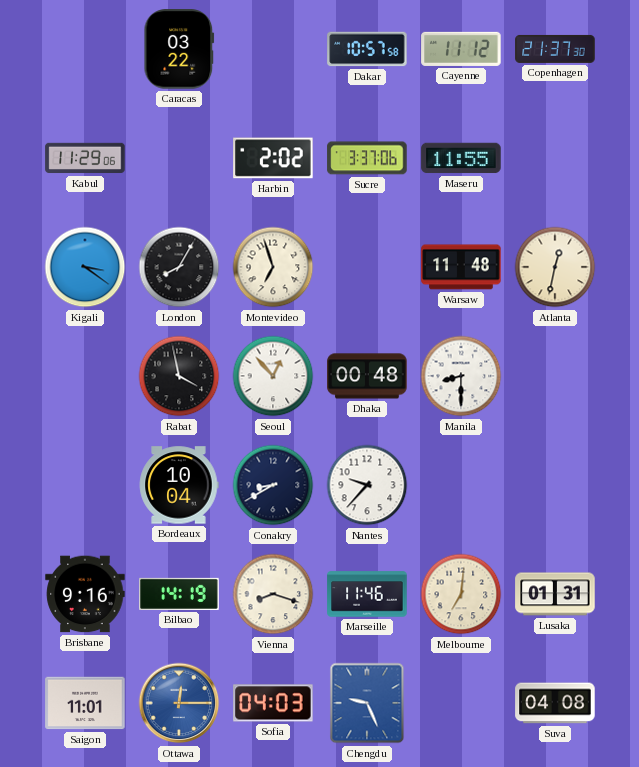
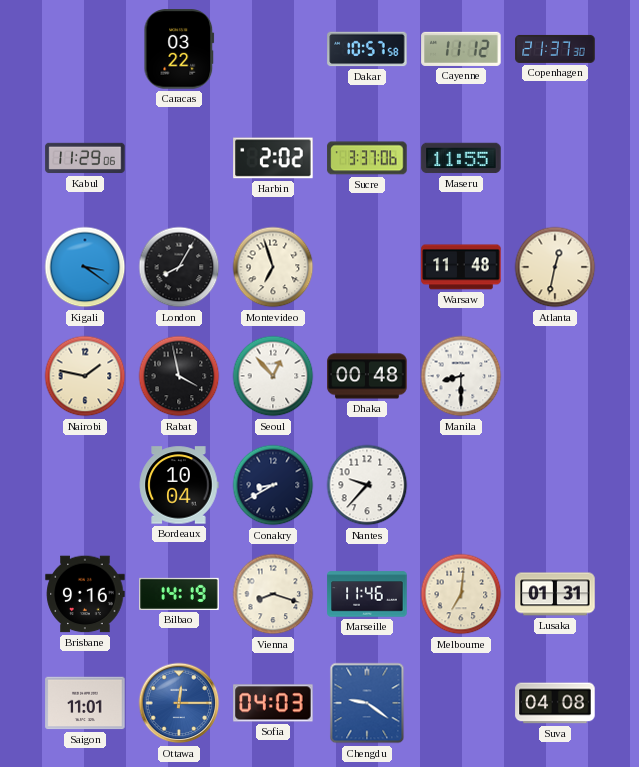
Nairobi: none -> 1:47
Chengdu: 9:26 -> 9:21
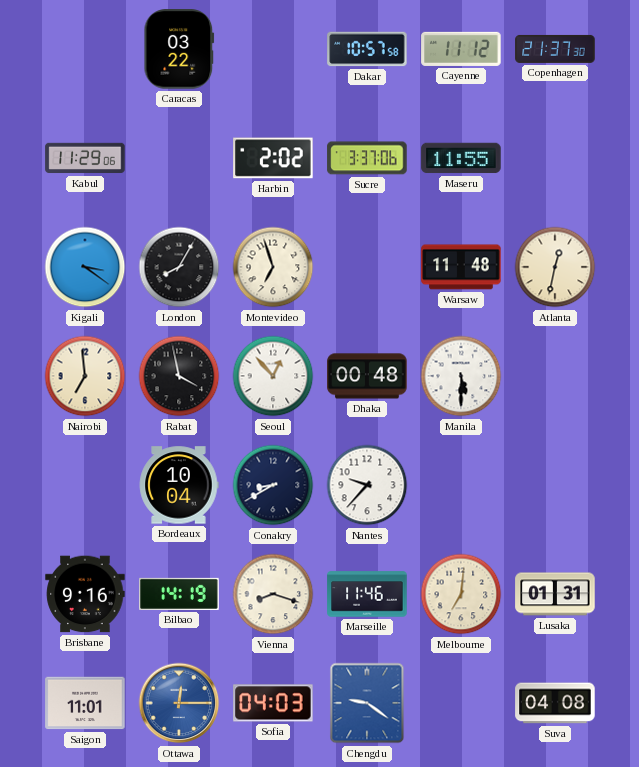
Nairobi: 1:47 -> 6:59
Manila: 8:30 -> 5:30
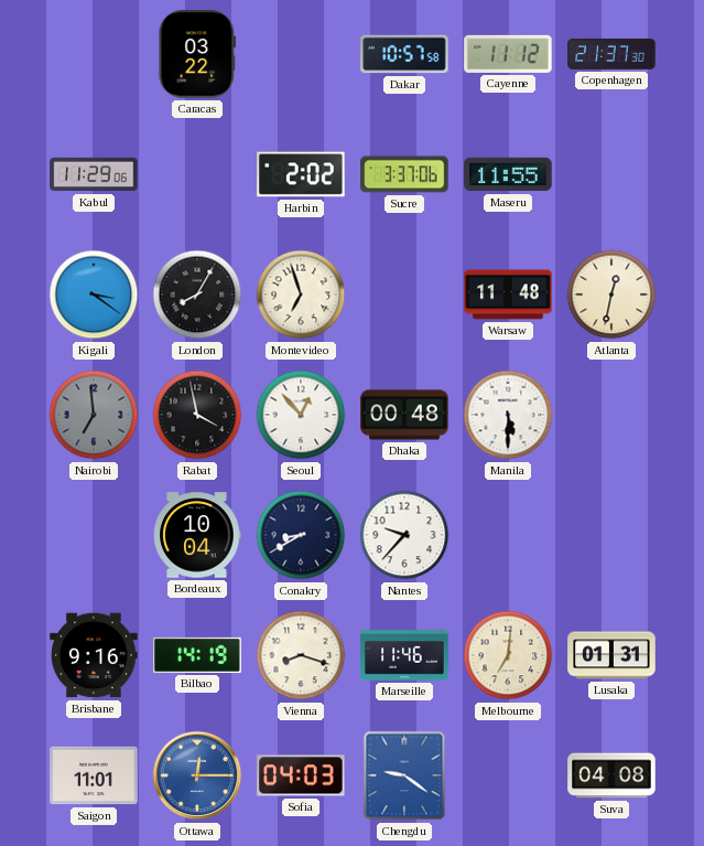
Nairobi dial: cream -> grey
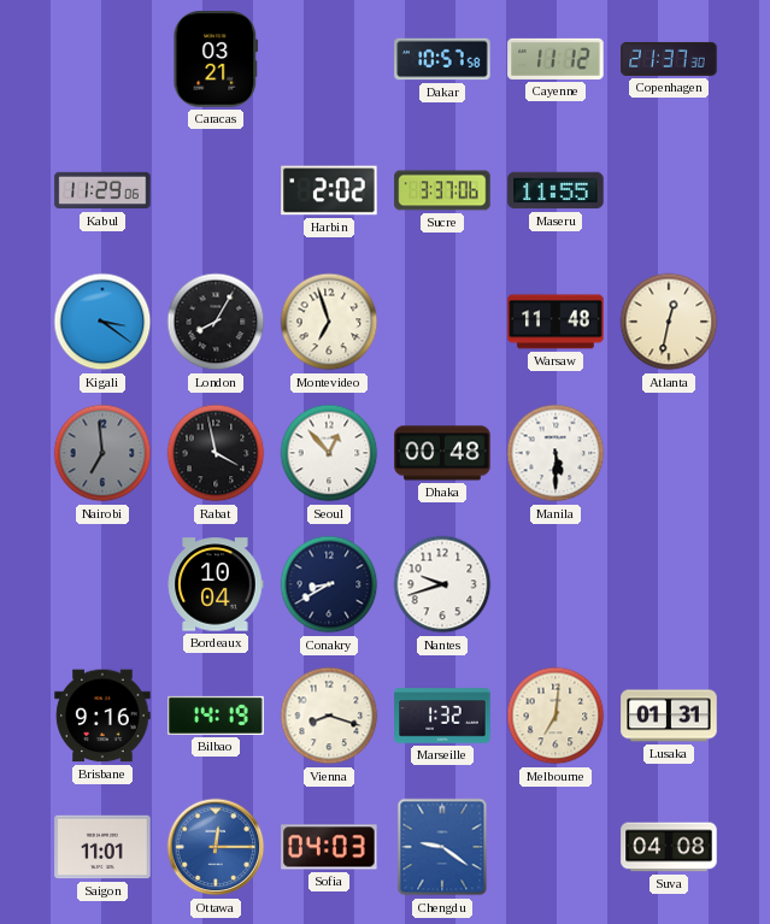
Caracas: 03:22 -> 03:21
Nantes: 9:37 -> 9:42
Marseille: 11:46 -> 1:32
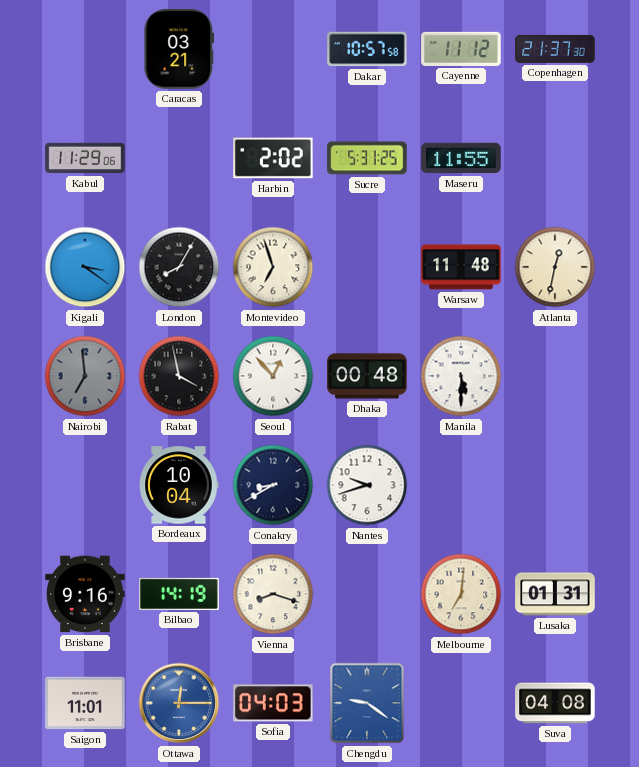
Sucre: 3:37 -> 5:31
Marseille: 1:32 -> none
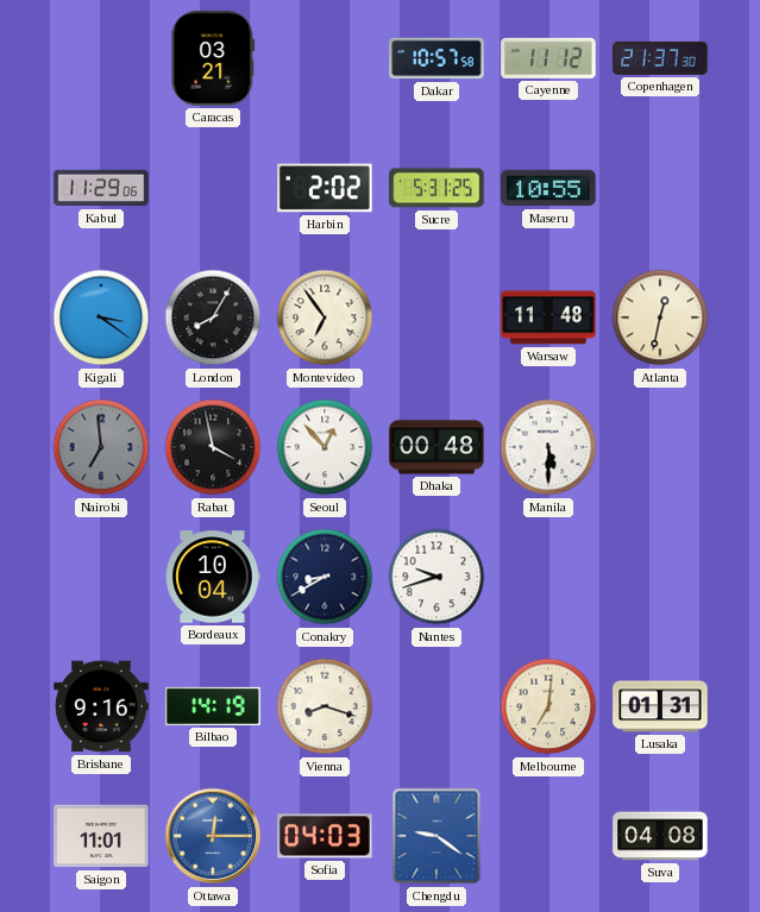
Maseru: 11:55 -> 10:55
Montevideo: 6:57 -> 6:54
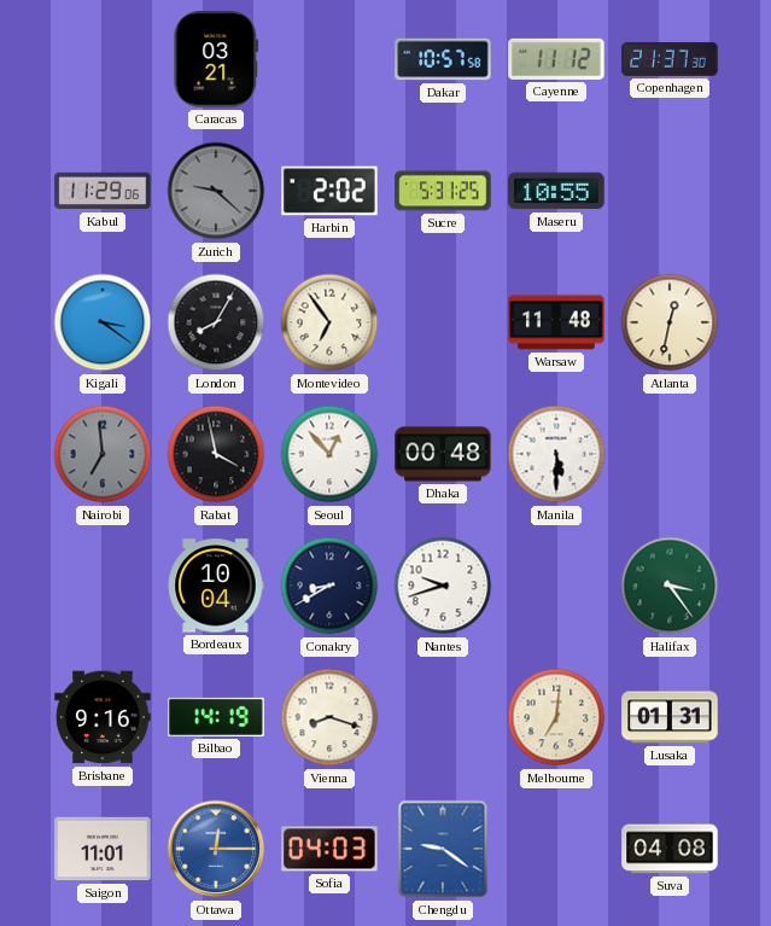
Zurich: none -> 9:22
Halifax: none -> 3:24
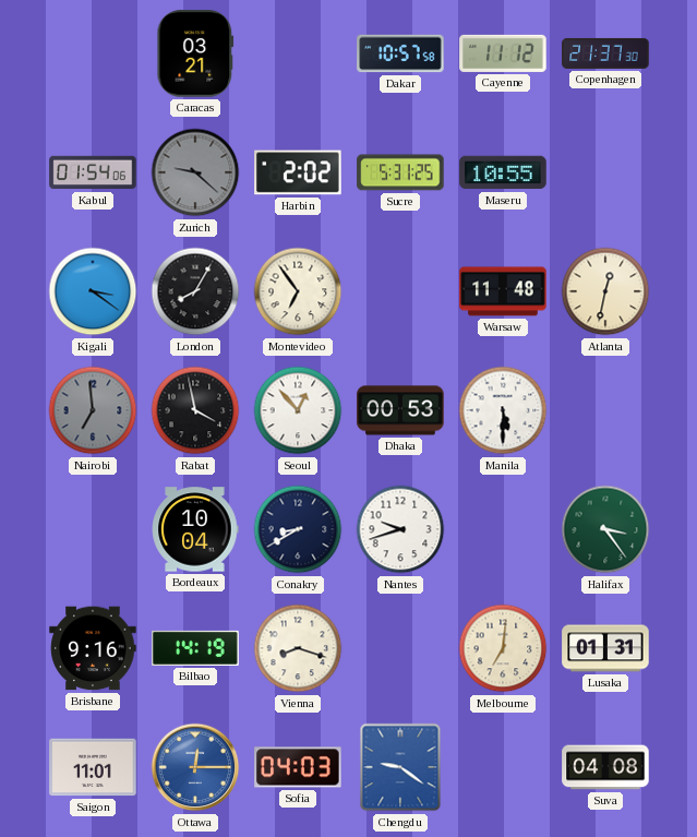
Kabul: 11:29 -> 01:54
Dhaka: 00:48 -> 00:53
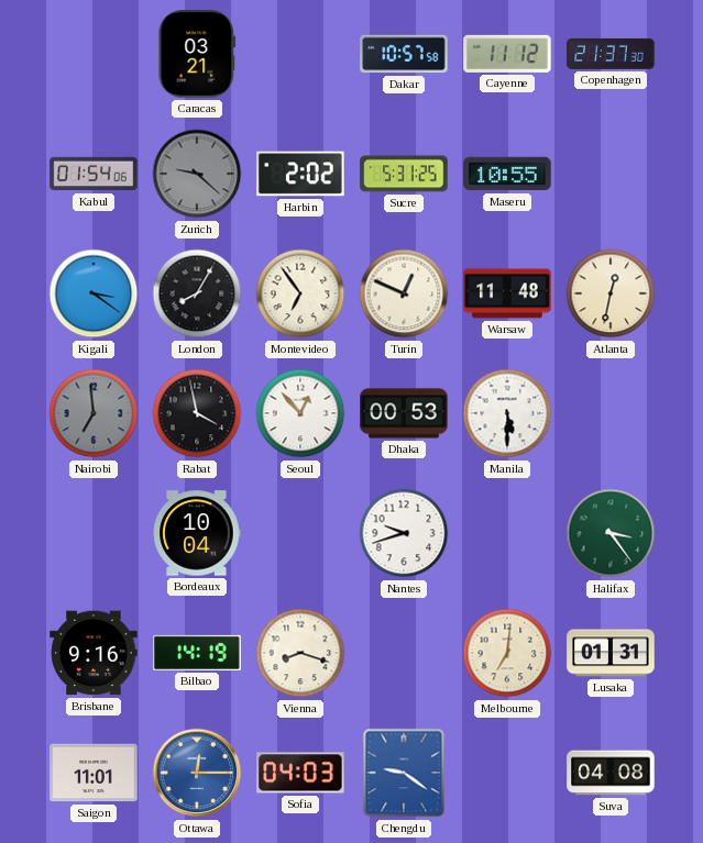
Turin: none -> 12:49
Conakry: 8:40 -> none
